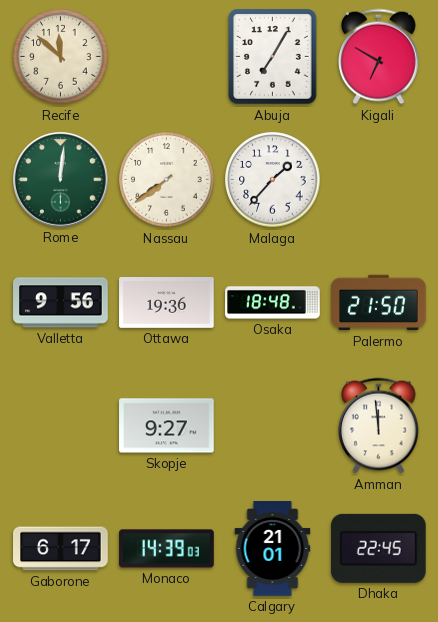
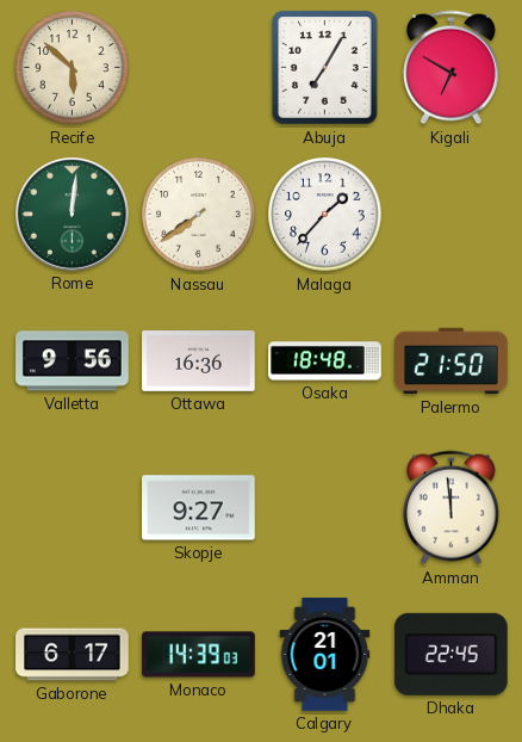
Recife: 11:52 -> 5:52
Ottawa: 19:36 -> 16:36
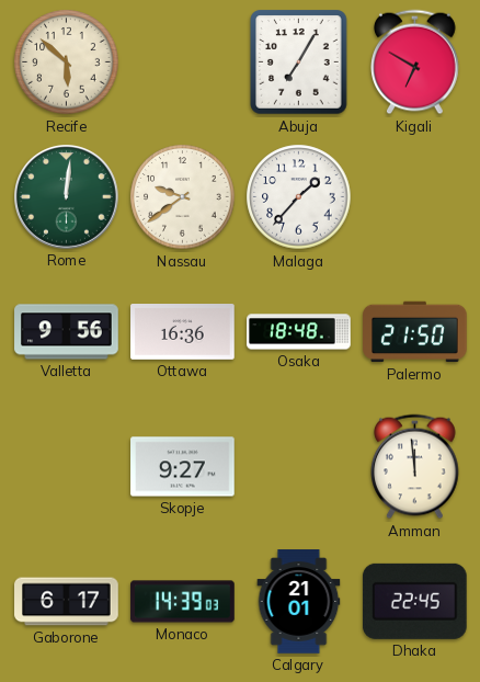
Nassau: 7:39 -> 9:39
